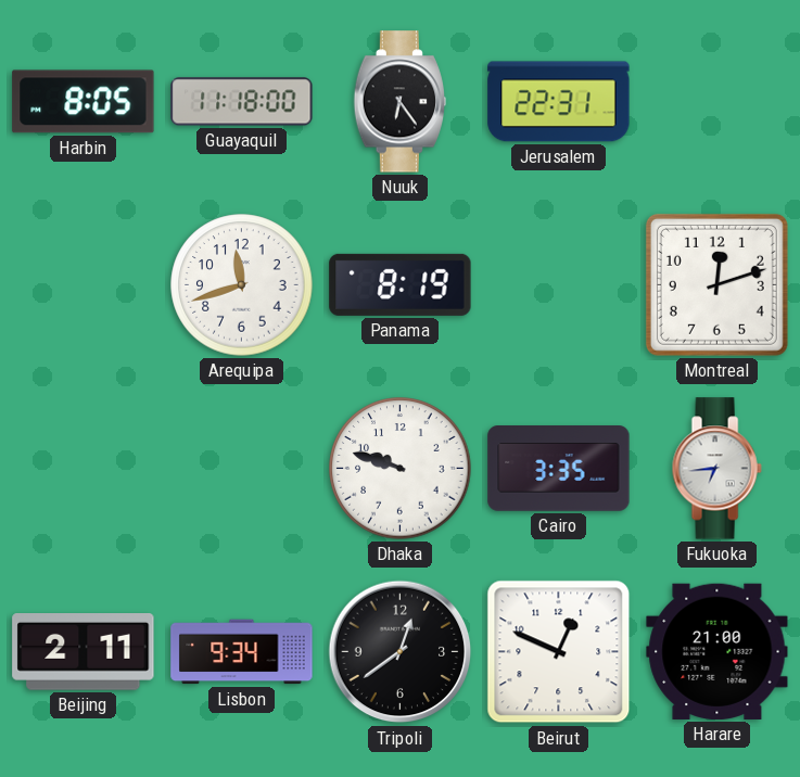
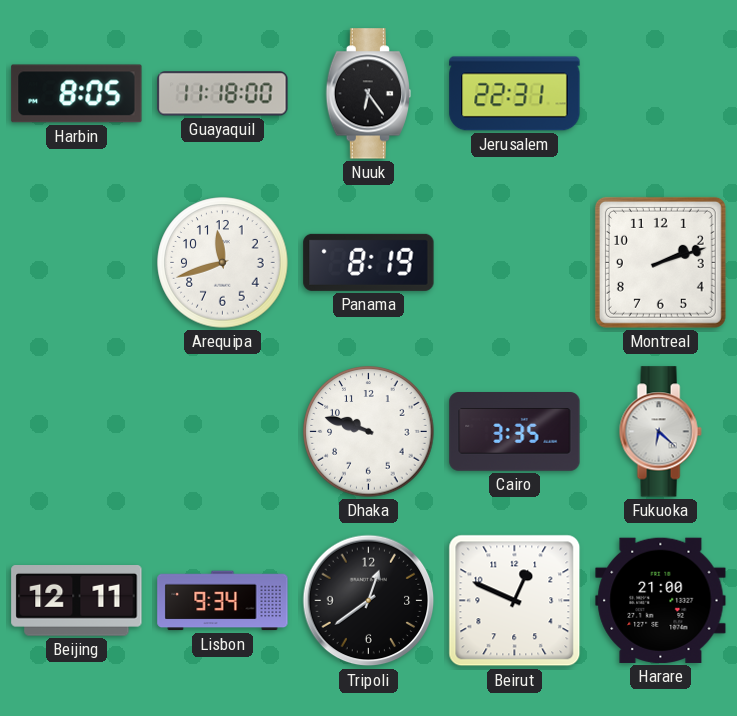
Montreal: 12:12 -> 2:12
Fukuoka: 6:44 -> 6:22
Beijing: 2:11 -> 12:11
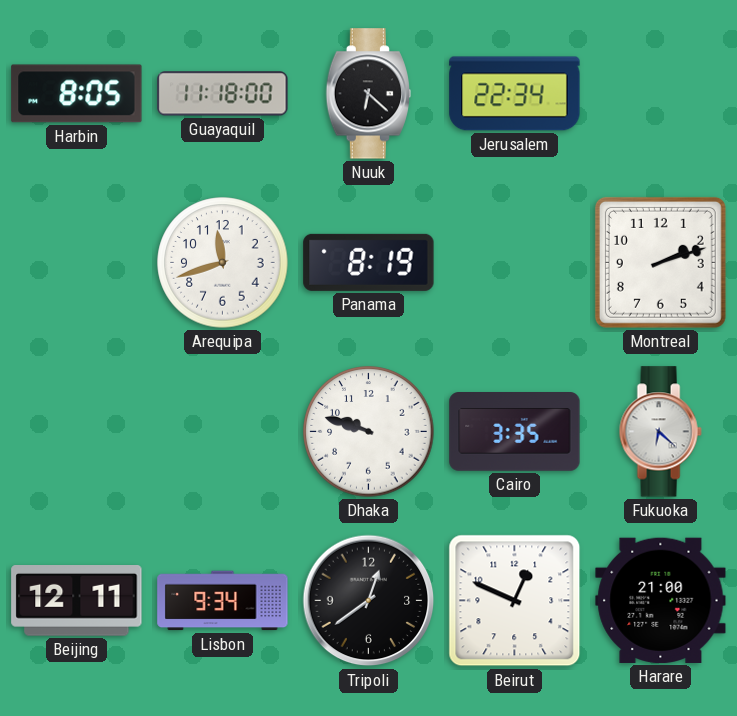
Nuuk: 6:24 -> 6:22
Jerusalem: 22:31 -> 22:34
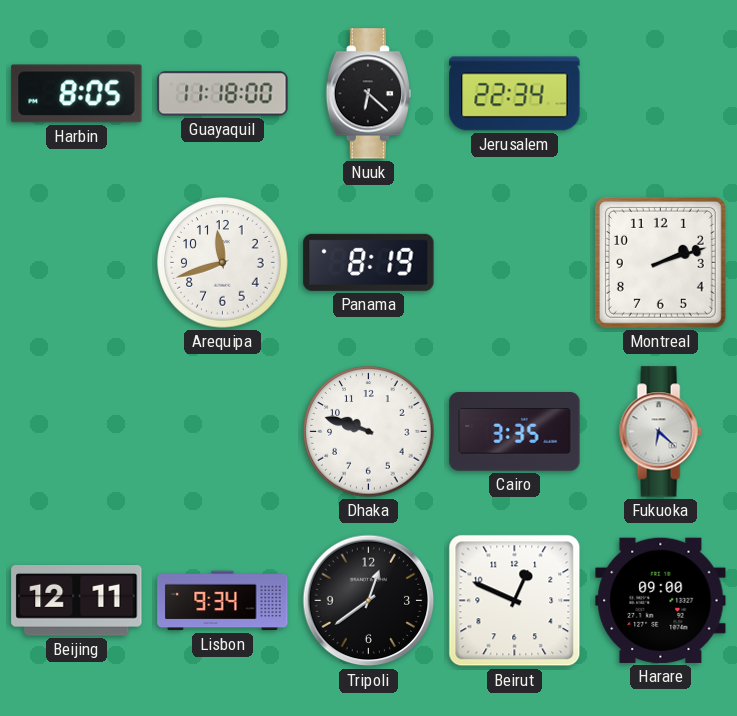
Harare: 21:00 -> 09:00
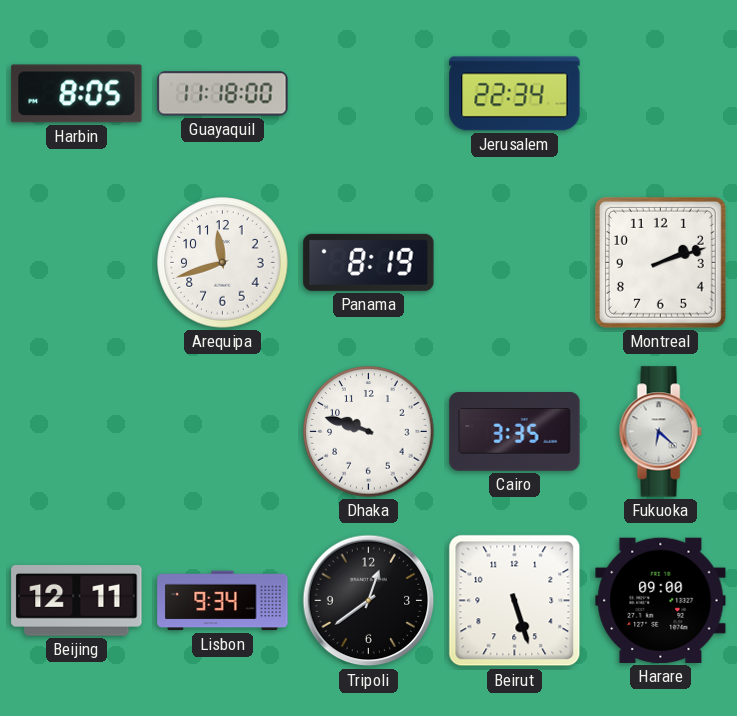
Nuuk: 6:22 -> none
Beirut: 12:49 -> 5:27
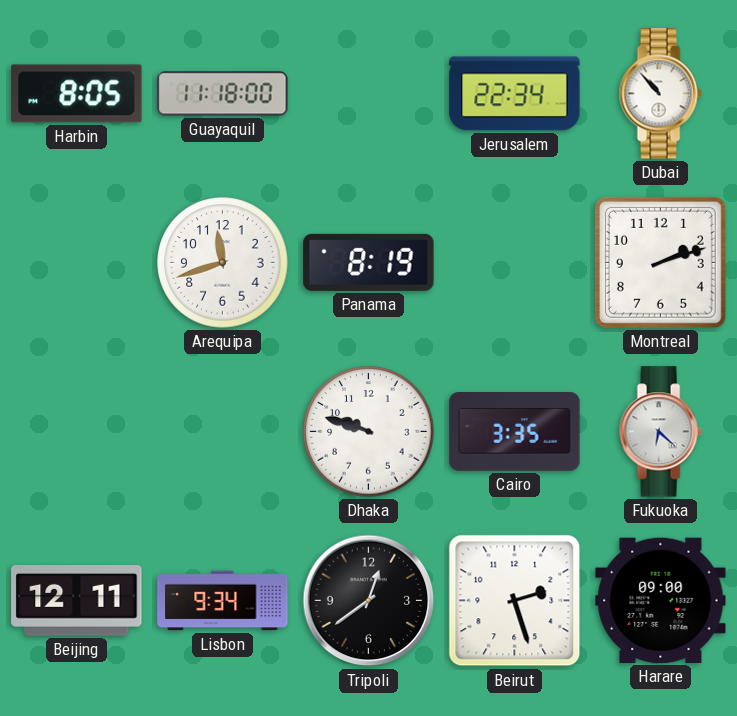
Dubai: none -> 10:53
Beirut: 5:27 -> 2:27
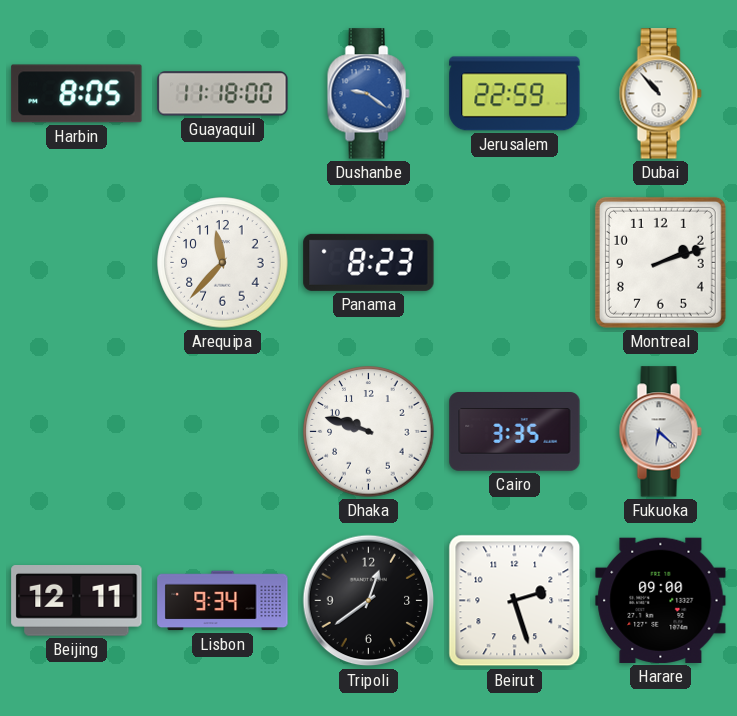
Dushanbe: none -> 9:21
Jerusalem: 22:34 -> 22:59
Arequipa: 11:42 -> 11:37
Panama: 8:19 -> 8:23
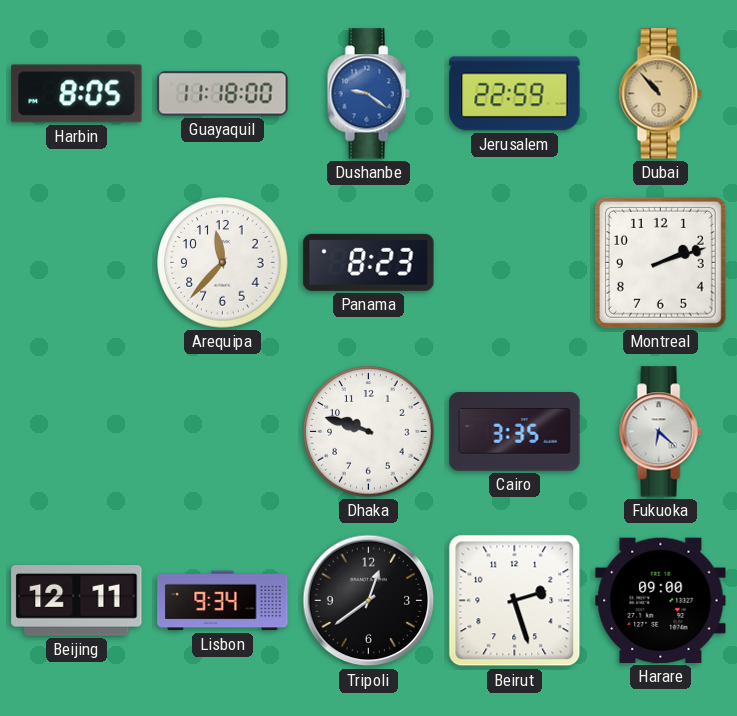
Dubai dial: white -> champagne
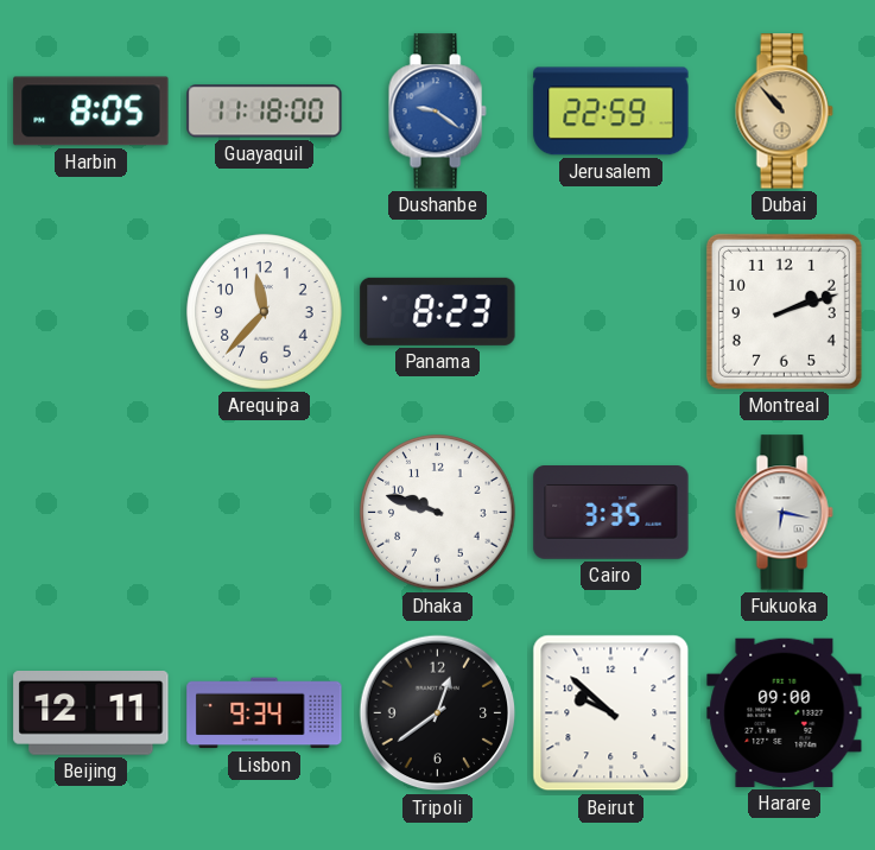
Fukuoka: 6:22 -> 6:17
Beirut: 2:27 -> 9:52
